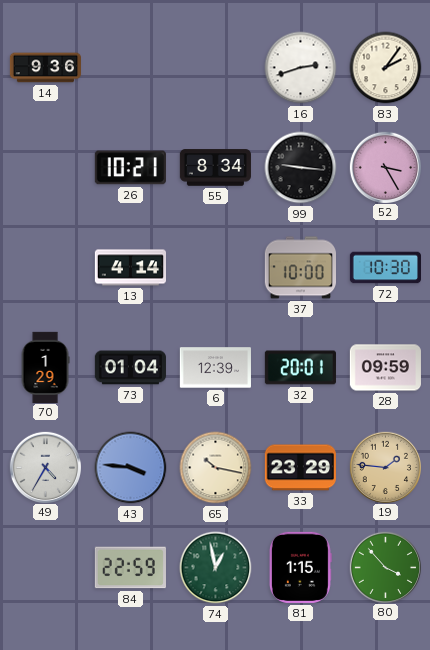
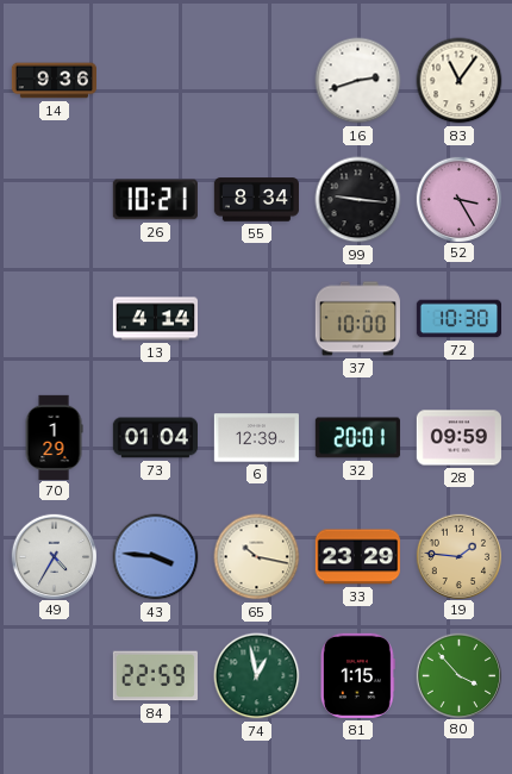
83: 2:06 -> 11:06
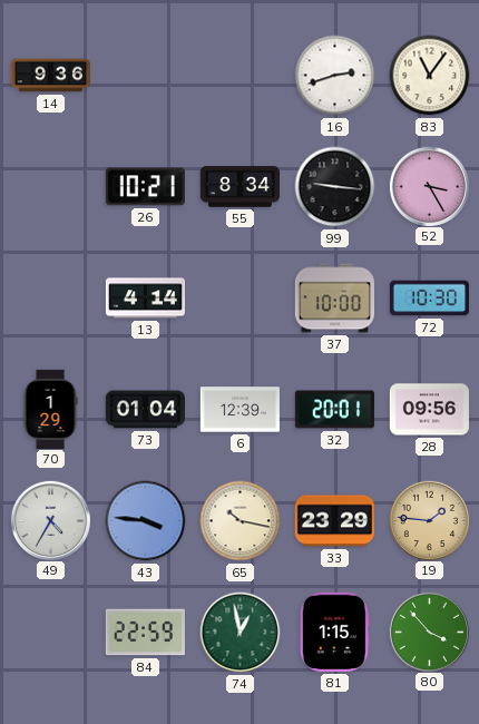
28: 09:59 -> 09:56
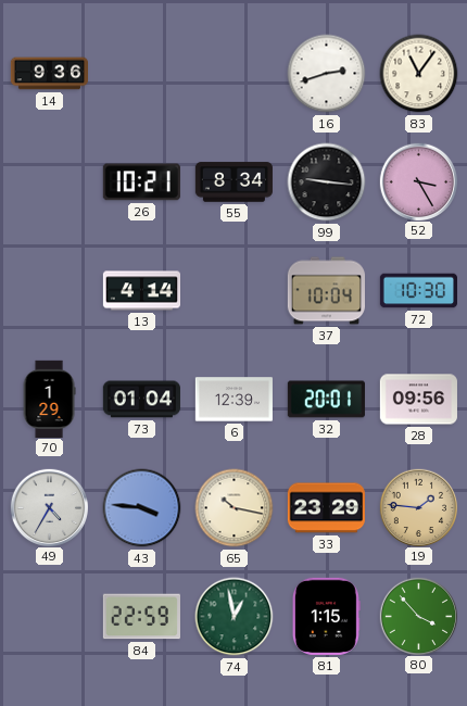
37: 10:00 -> 10:04
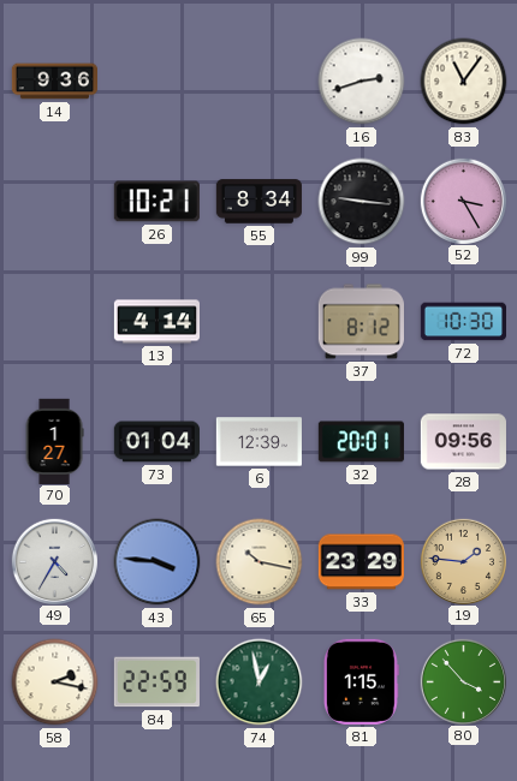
37: 10:04 -> 8:12
70: 1:29 -> 1:27
58: none -> 2:17
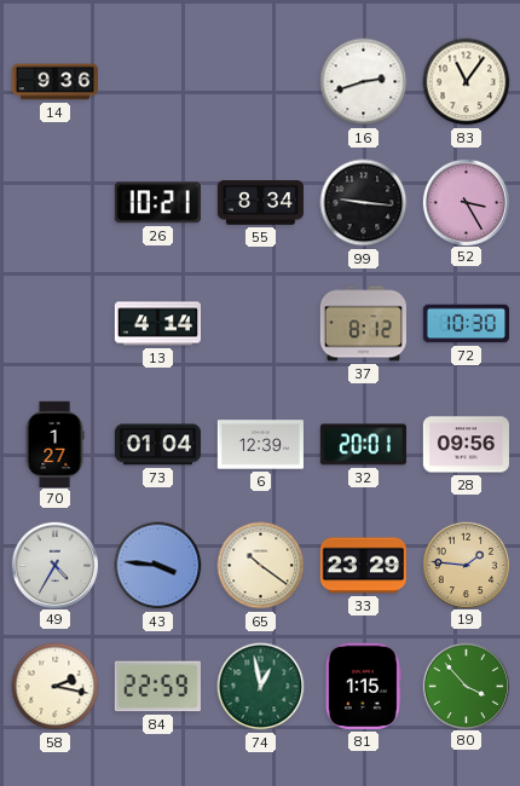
65: 10:17 -> 10:21
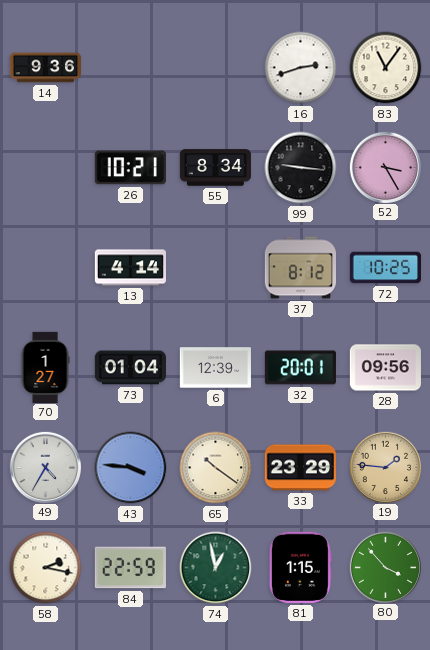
72: 10:30 -> 10:25
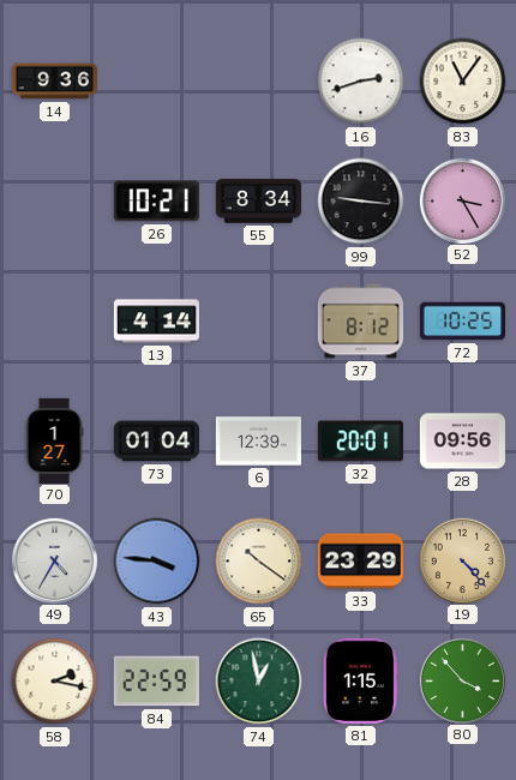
19: 1:46 -> 4:23
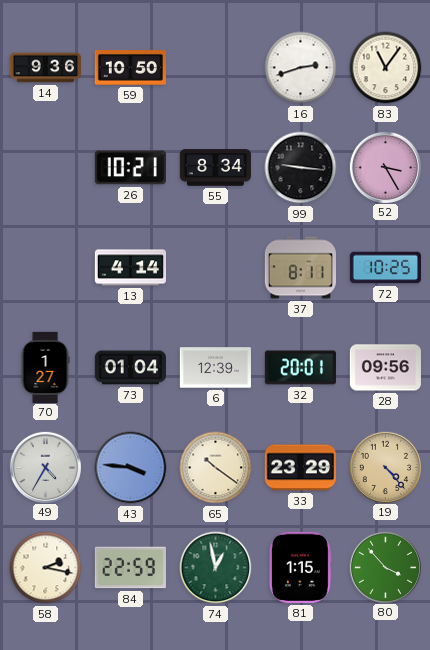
59: none -> 10:50
37: 8:12 -> 8:11
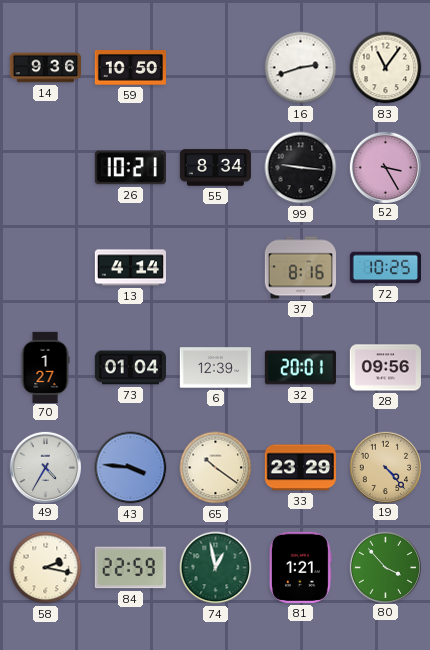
37: 8:11 -> 8:16
81: 1:15 -> 1:21
